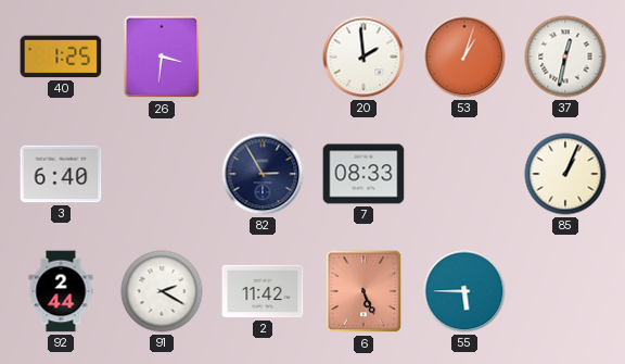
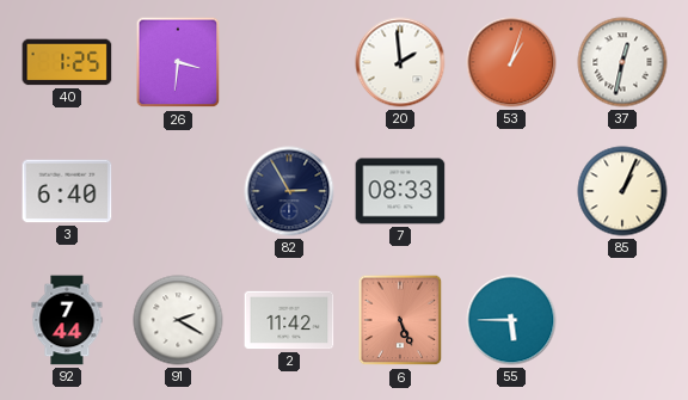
92: 2:44 -> 7:44
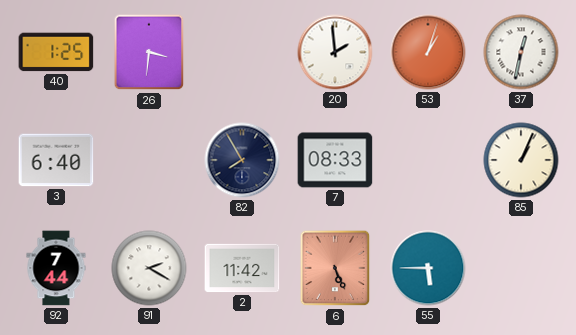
82: 2:55 -> 7:55
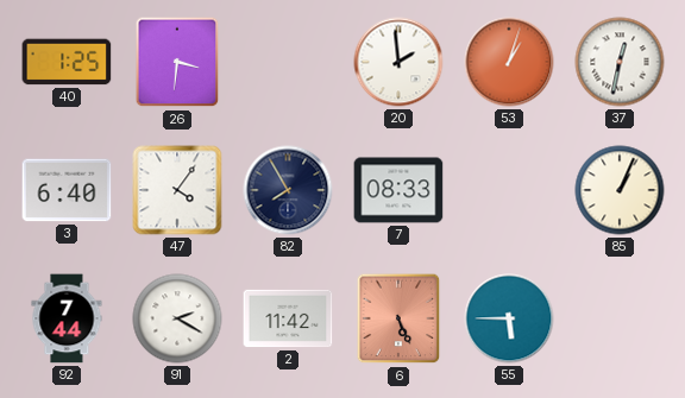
47: none -> 4:06
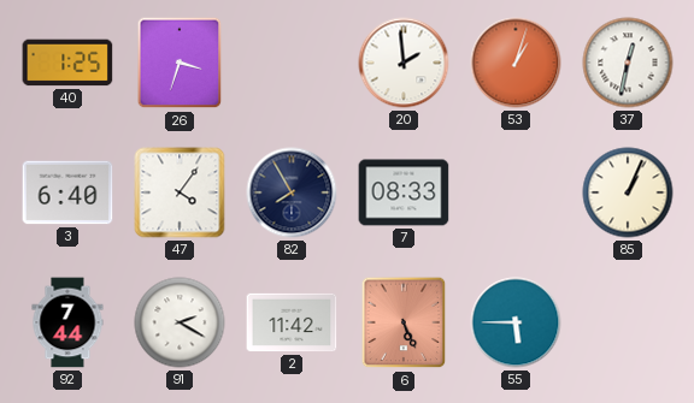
26: 3:31 -> 3:33
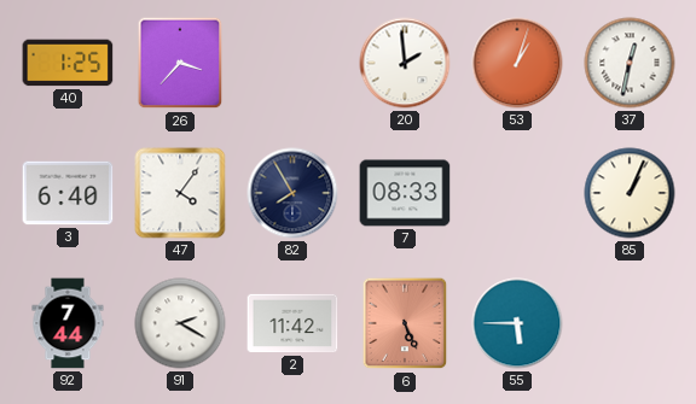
26: 3:33 -> 3:37
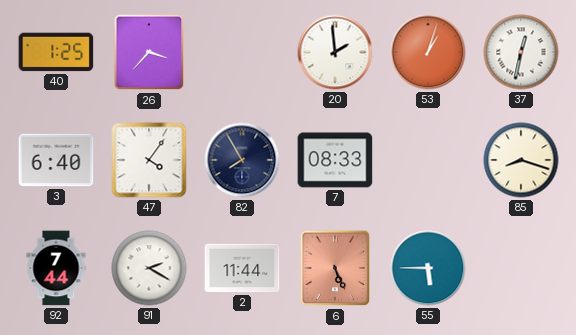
85: 1:04 -> 8:18
2: 11:42 -> 11:44
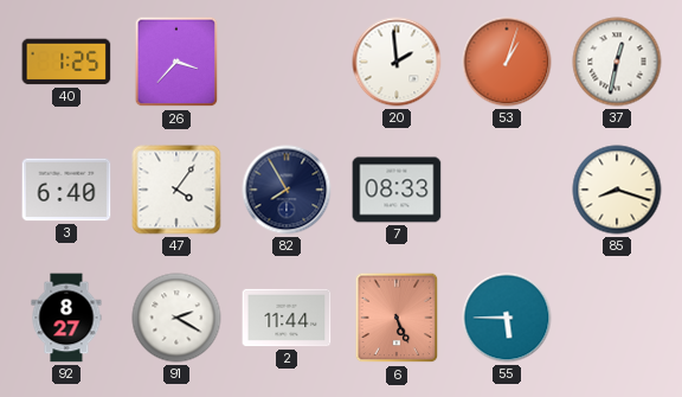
92: 7:44 -> 8:27
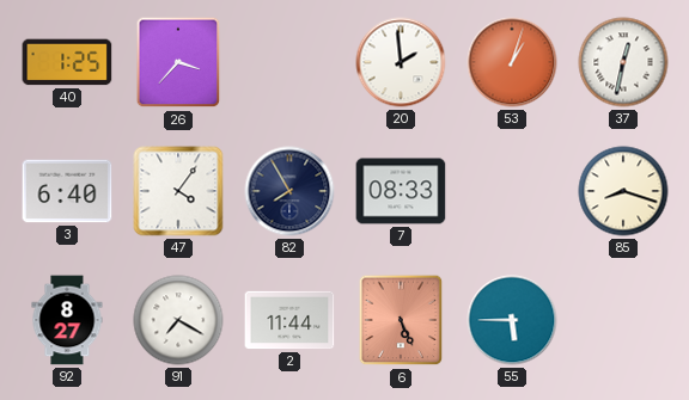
91: 2:20 -> 7:20
